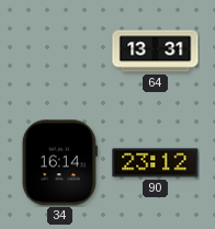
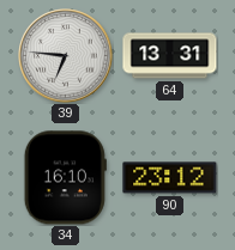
39: none -> 6:46
34: 16:14 -> 16:10
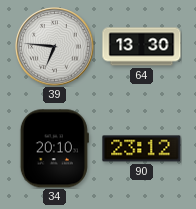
64: 13:31 -> 13:30
34: 16:10 -> 20:10
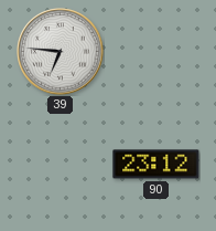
64: 13:30 -> none
34: 20:10 -> none
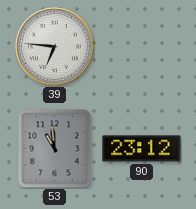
53: none -> 10:59
